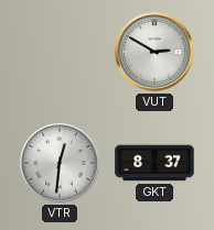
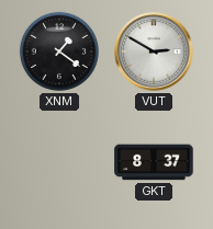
XNM: none -> 1:21
VTR: 12:31 -> none
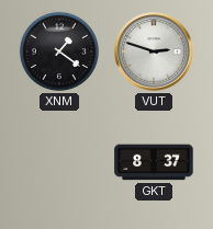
VUT: 2:50 -> 2:48
